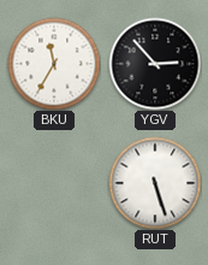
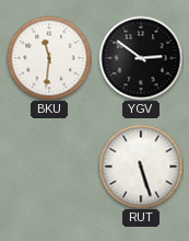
BKU: 11:35 -> 11:31
YGV: 2:53 -> 2:51
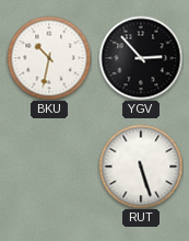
BKU: 11:31 -> 10:32
YGV: 2:51 -> 2:53
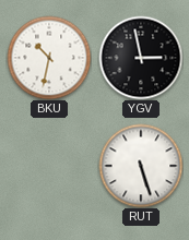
YGV: 2:53 -> 2:58
